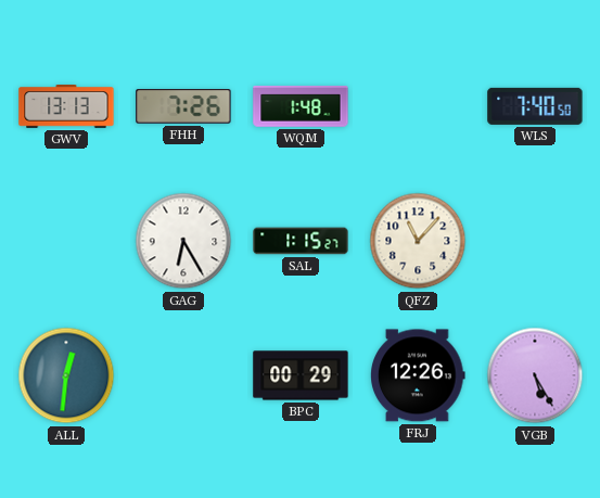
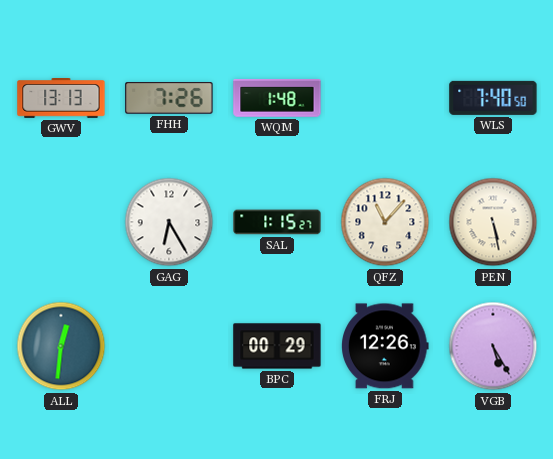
PEN: none -> 5:28
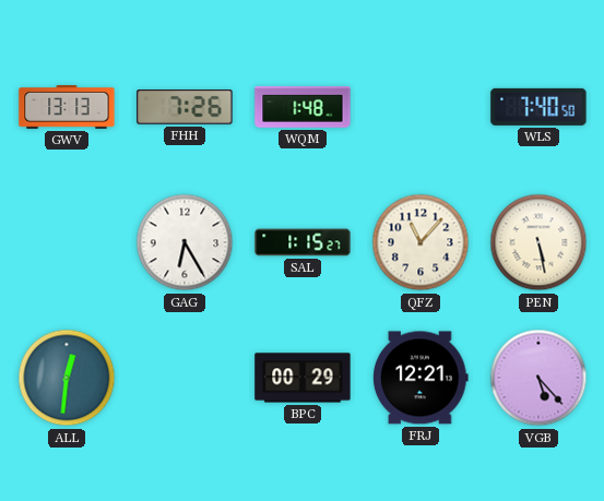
FRJ: 12:26 -> 12:21
VGB: 5:25 -> 5:23
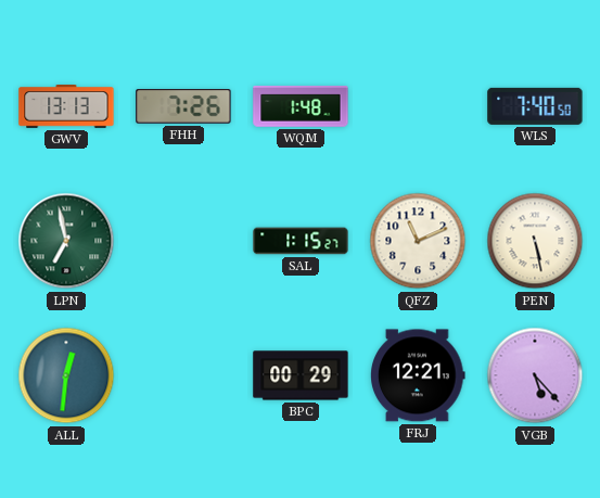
LPN: none -> 6:58
GAG: 6:25 -> none
QFZ: 11:07 -> 11:11
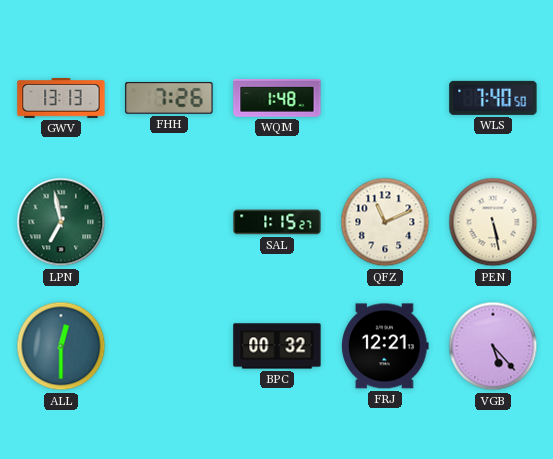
ALL: 12:31 -> 12:30
BPC: 00:29 -> 00:32
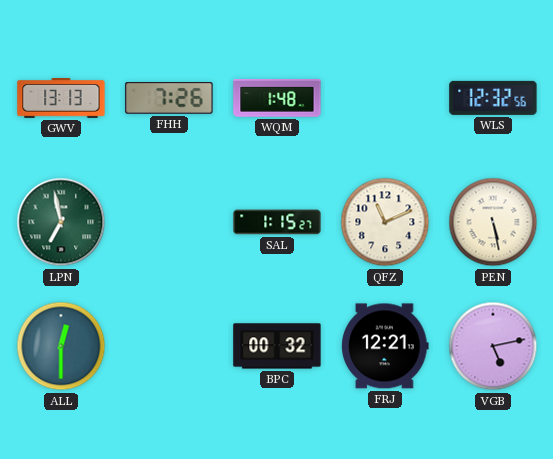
WLS: 7:40 -> 12:32
VGB: 5:23 -> 5:13
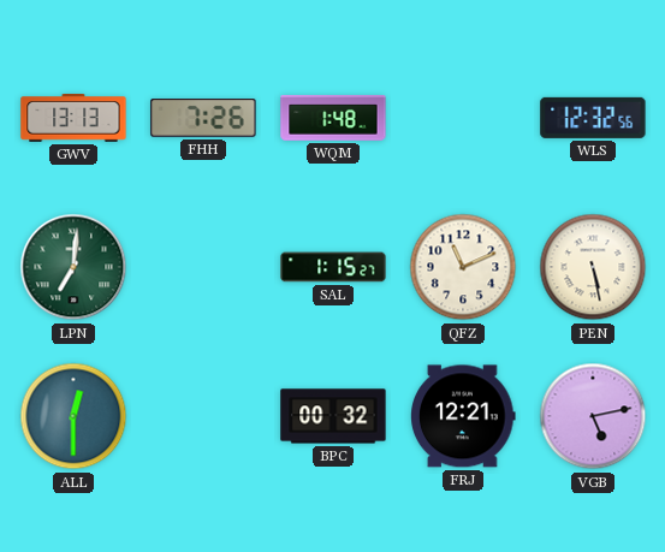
LPN: 6:58 -> 7:01
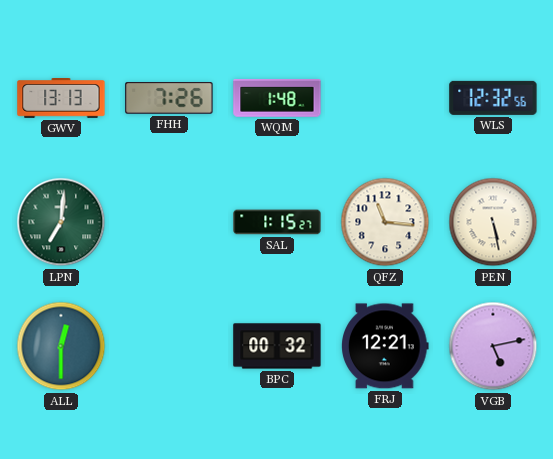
QFZ: 11:11 -> 11:16
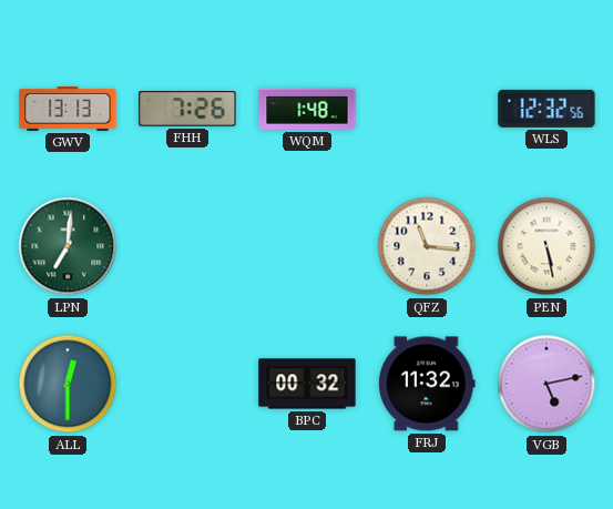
SAL: 1:15 -> none
FRJ: 12:21 -> 11:32
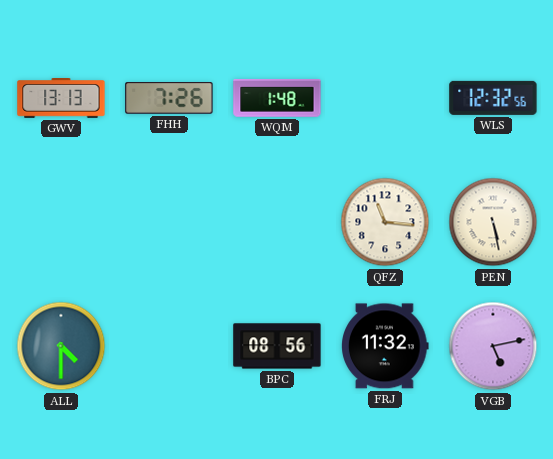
LPN: 7:01 -> none
ALL: 12:30 -> 4:30
BPC: 00:32 -> 08:56
